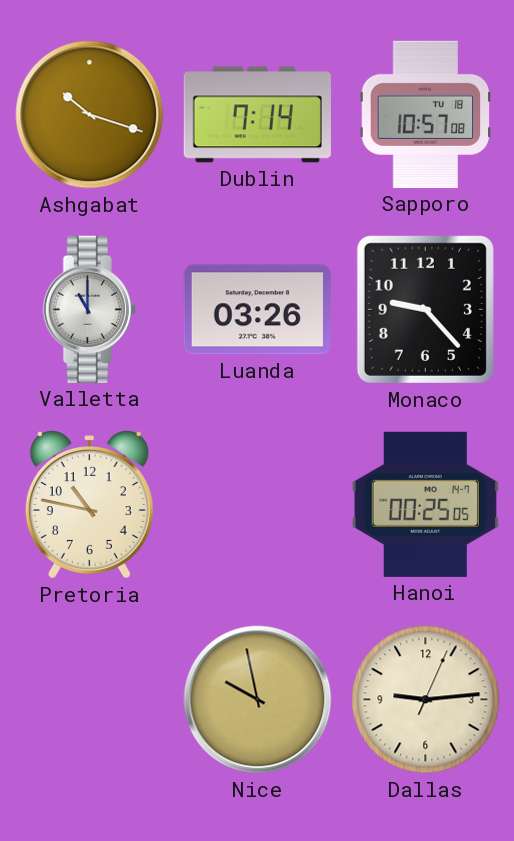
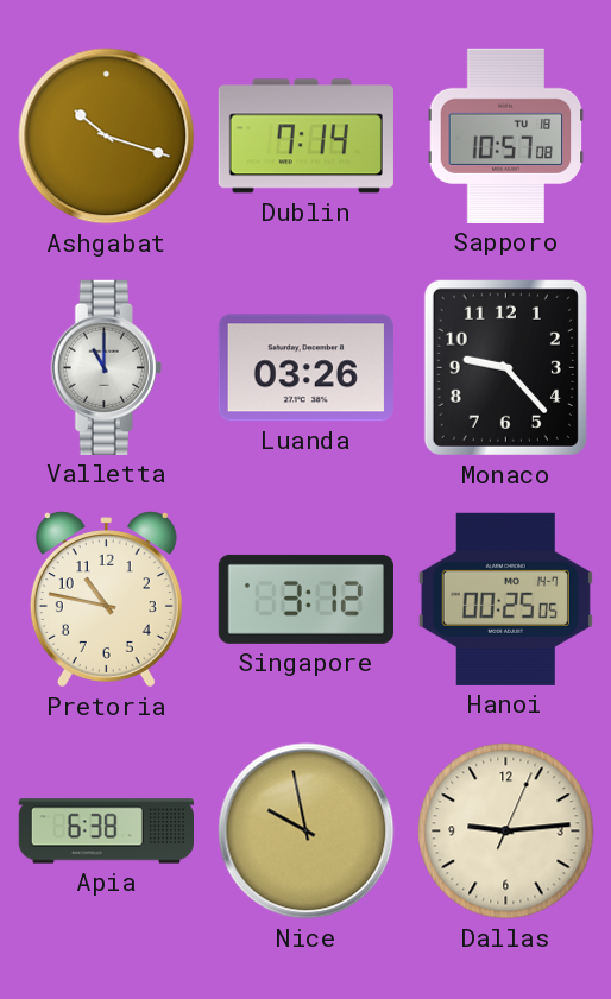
Singapore: none -> 3:12
Apia: none -> 6:38
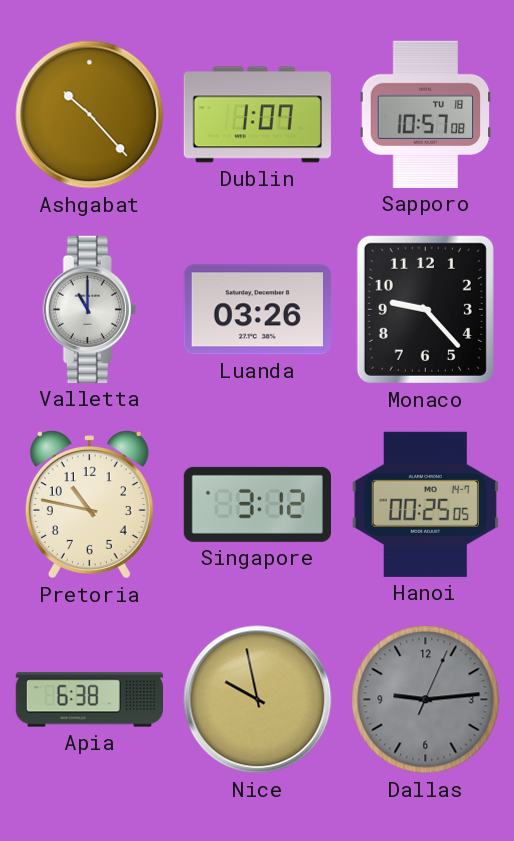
Ashgabat: 10:18 -> 10:23
Dublin: 7:14 -> 1:07
Dallas dial: cream -> grey
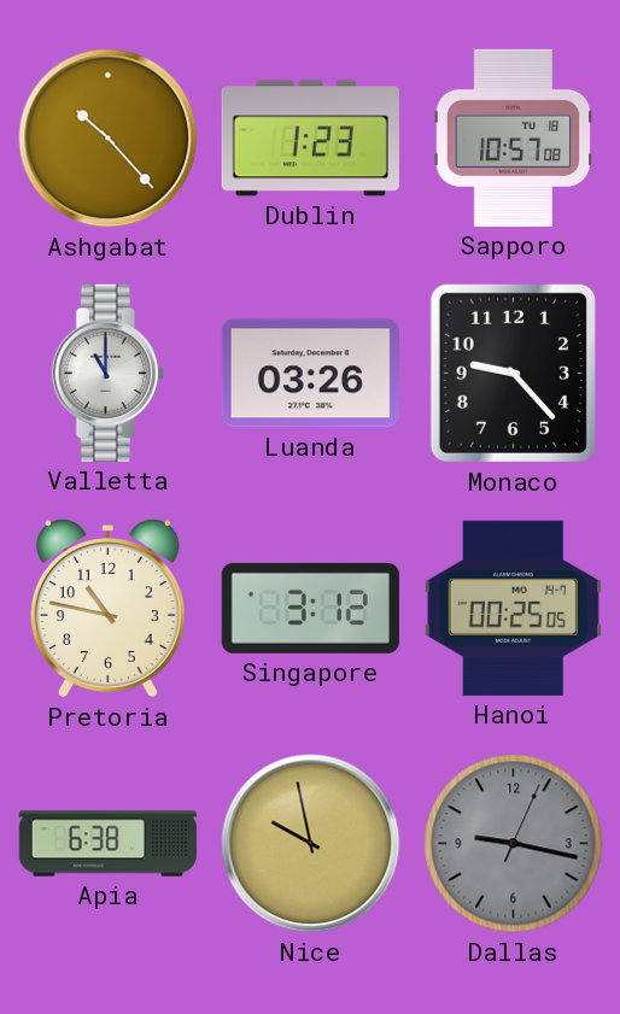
Dublin: 1:07 -> 1:23
Dallas: 9:14 -> 9:17
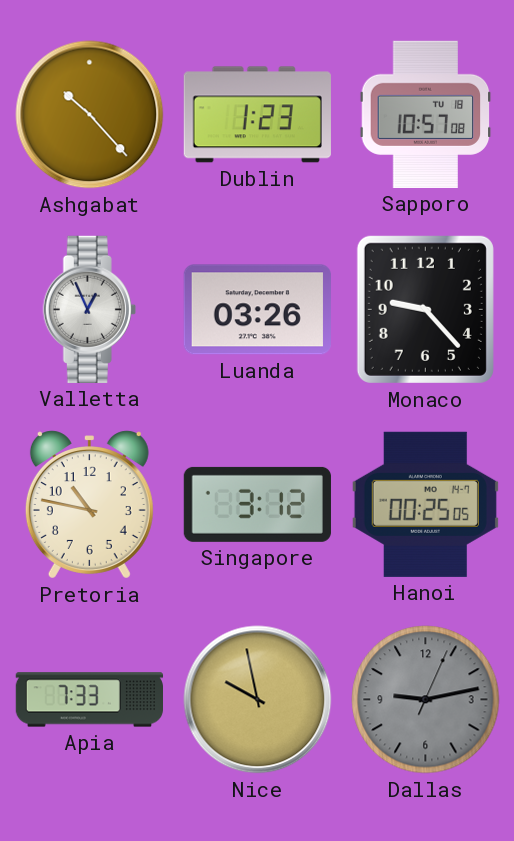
Valletta: 11:00 -> 12:56
Apia: 6:38 -> 7:33
Dallas: 9:17 -> 9:13
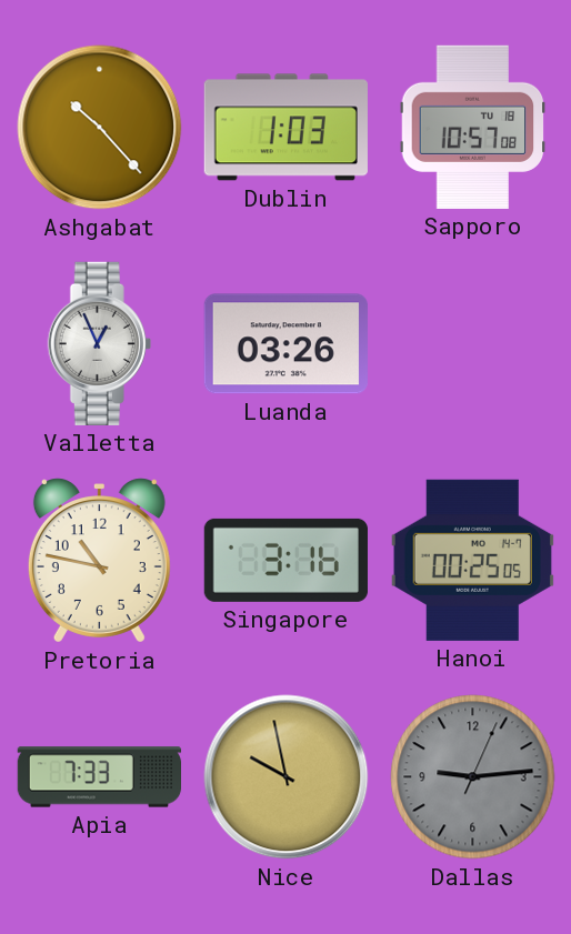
Dublin: 1:23 -> 1:03
Monaco: 9:23 -> none
Singapore: 3:12 -> 3:16
Dallas: 9:13 -> 9:14
